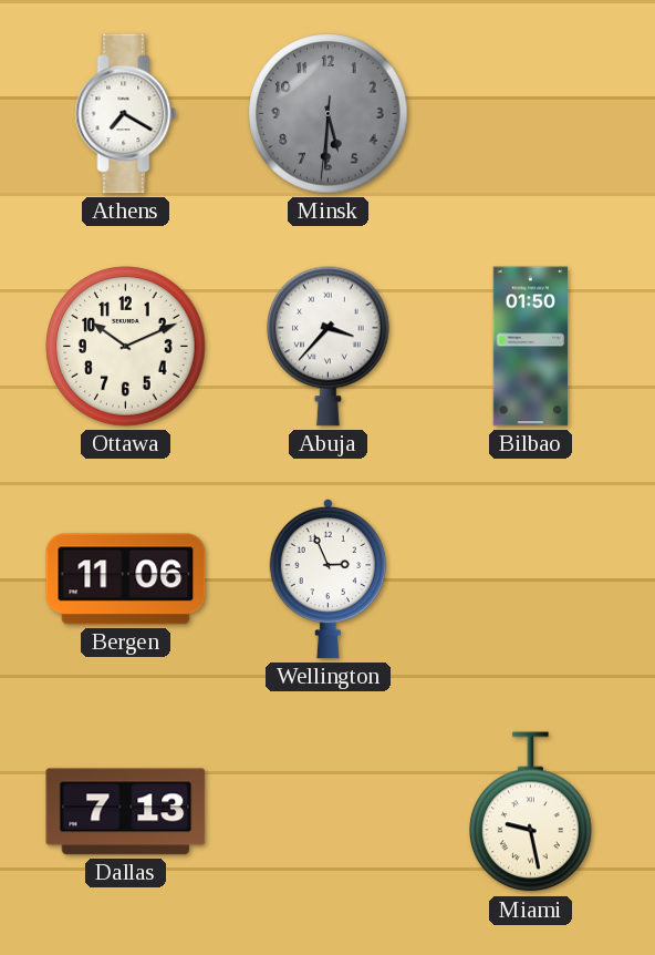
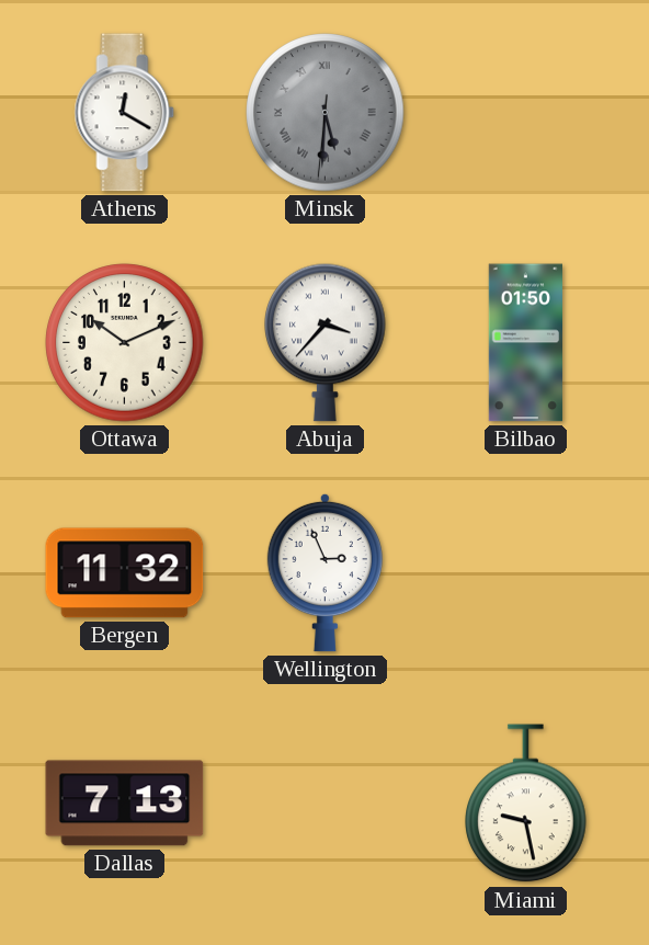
Athens: 7:20 -> 12:20
Minsk numerals: Arabic -> Roman
Bergen: 11:06 -> 11:32
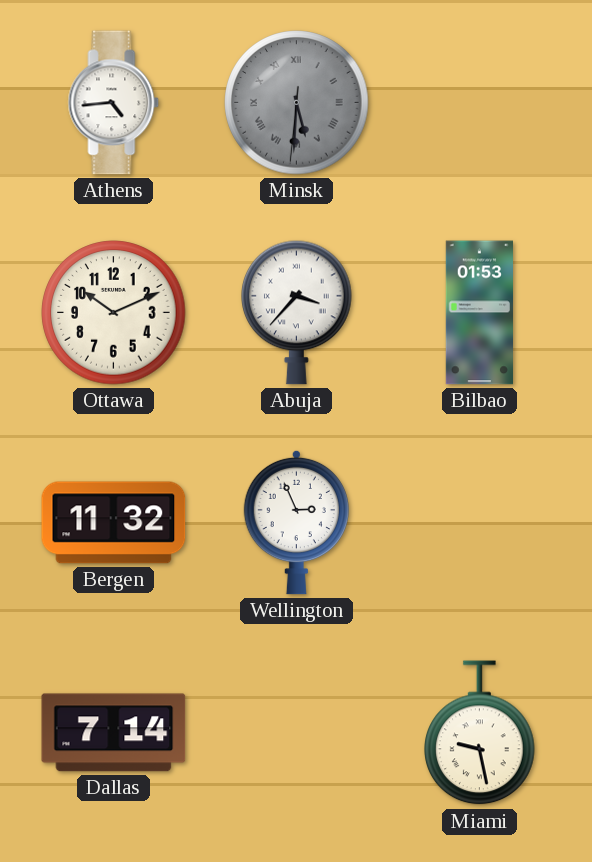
Athens: 12:20 -> 4:44
Bilbao: 01:50 -> 01:53
Dallas: 7:13 -> 7:14
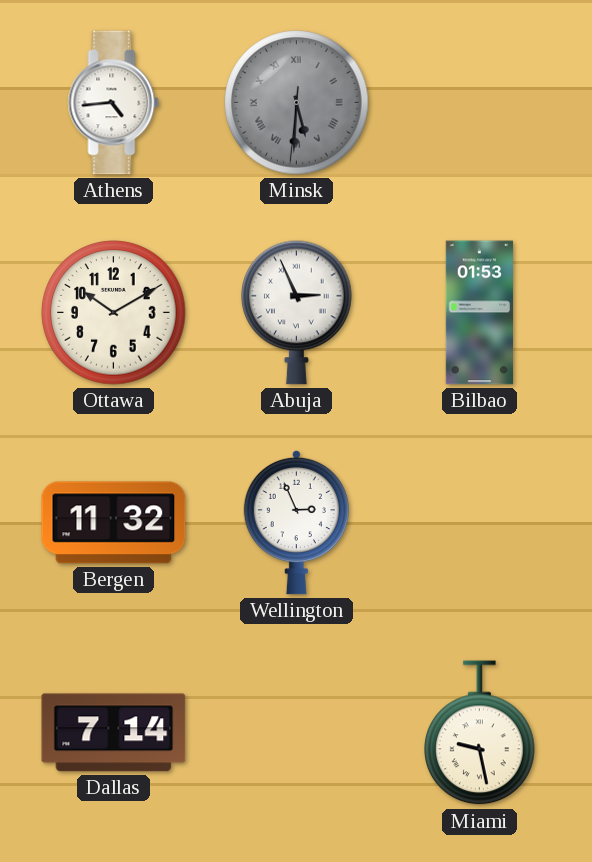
Ottawa: 10:11 -> 10:10
Abuja: 3:37 -> 2:56
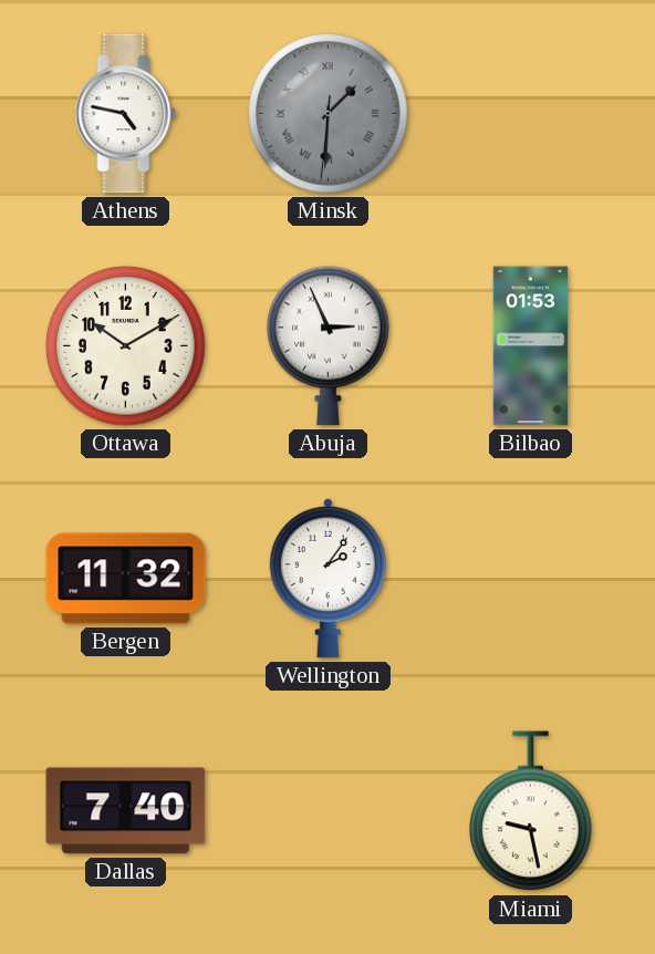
Athens: 4:44 -> 4:47
Minsk: 5:30 -> 1:30
Wellington: 2:56 -> 2:06
Dallas: 7:14 -> 7:40
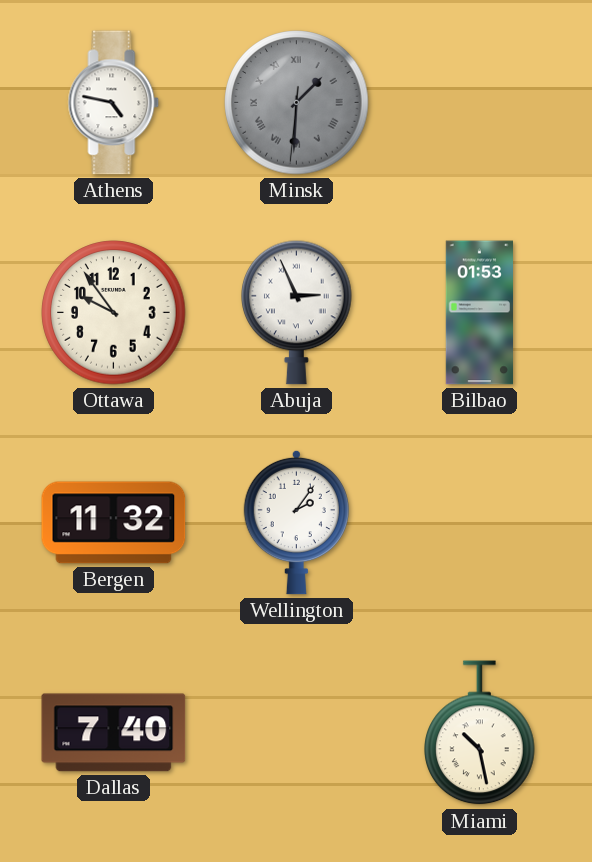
Ottawa: 10:10 -> 9:54
Miami: 9:28 -> 10:28
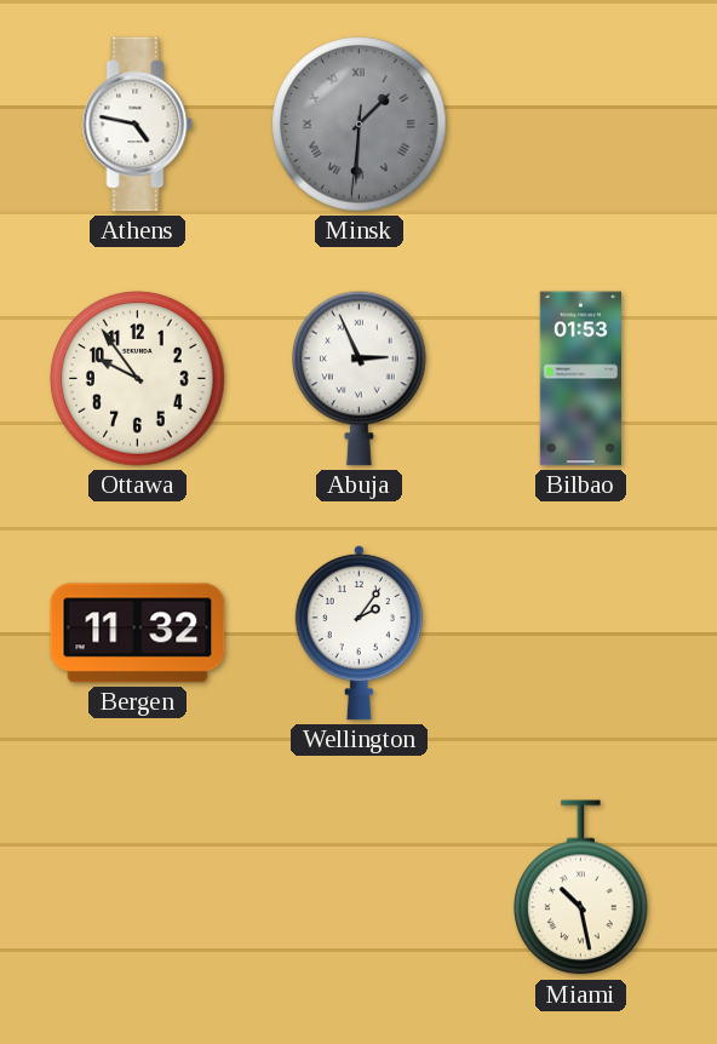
Dallas: 7:40 -> none
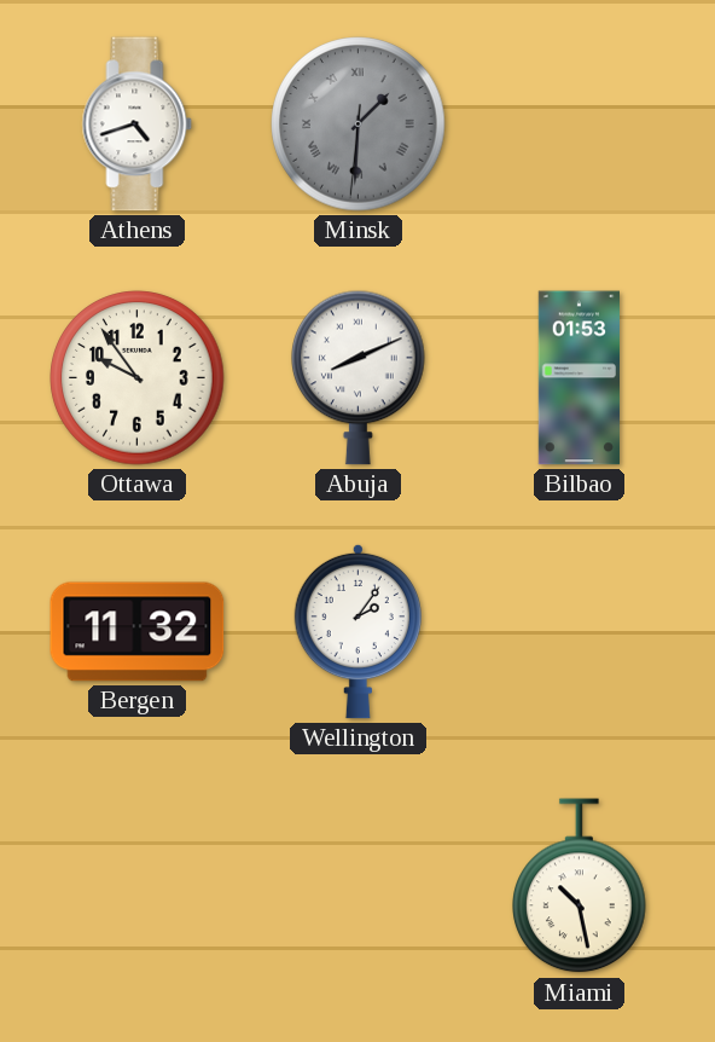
Athens: 4:47 -> 4:42
Abuja: 2:56 -> 8:11
